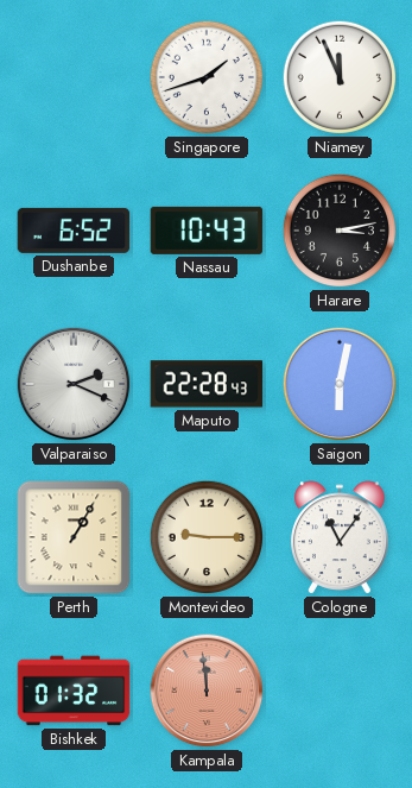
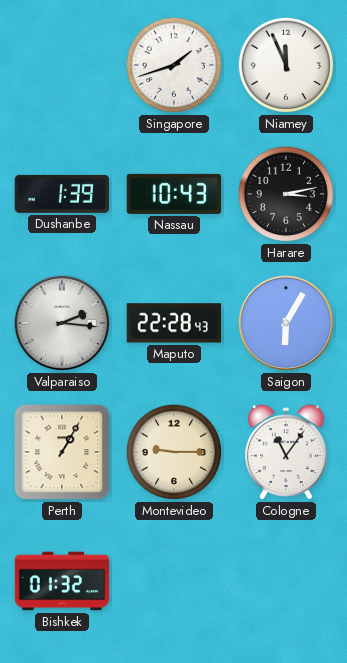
Dushanbe: 6:52 -> 1:39
Valparaiso: 2:19 -> 2:16
Saigon: 6:02 -> 6:05
Kampala: 11:59 -> none
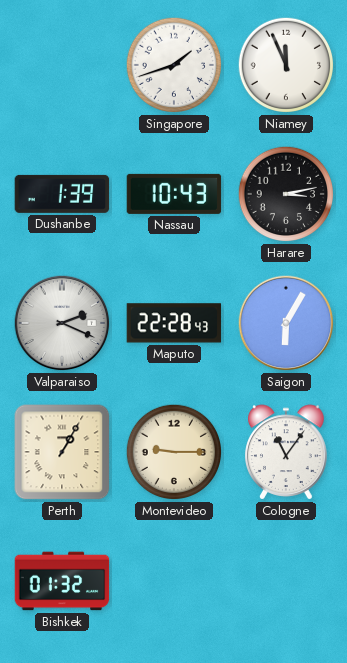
Valparaiso: 2:16 -> 2:19
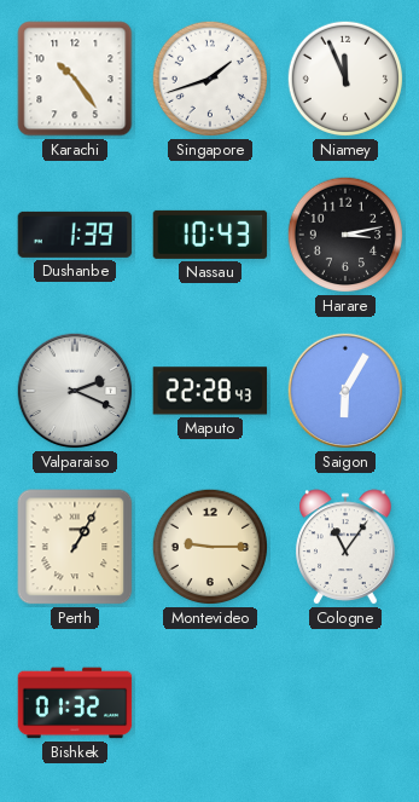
Karachi: none -> 10:24
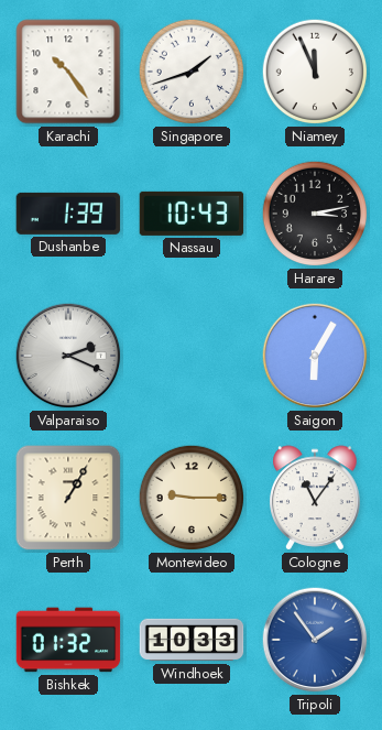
Maputo: 22:28 -> none
Windhoek: none -> 10:33
Tripoli: none -> 1:54
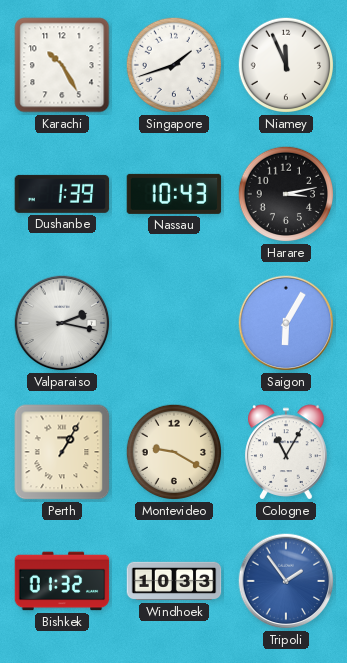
Karachi: 10:24 -> 10:25
Valparaiso: 2:19 -> 2:17
Montevideo: 9:15 -> 9:20
Cologne: 11:06 -> 11:05
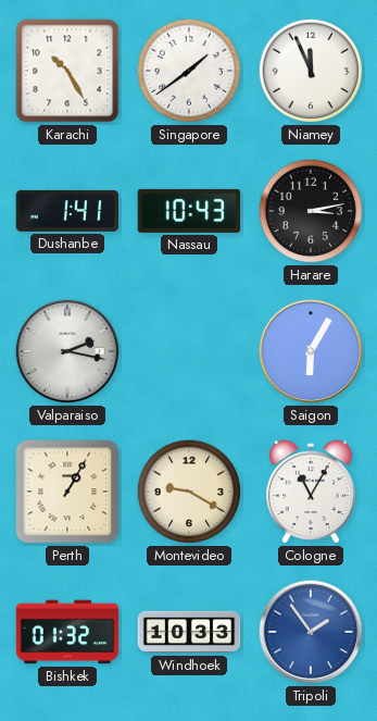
Singapore: 1:42 -> 1:39
Dushanbe: 1:39 -> 1:41
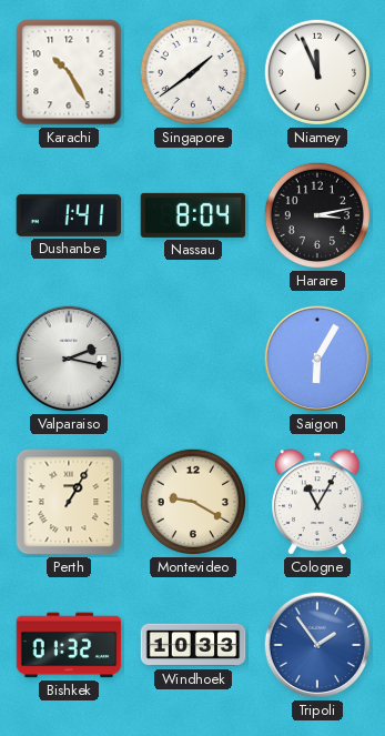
Nassau: 10:43 -> 8:04
